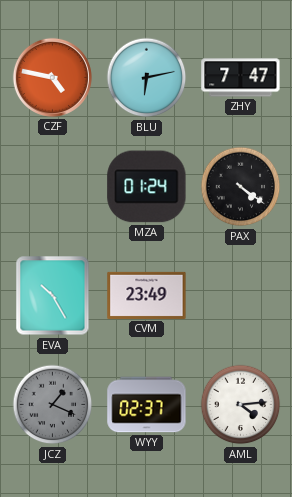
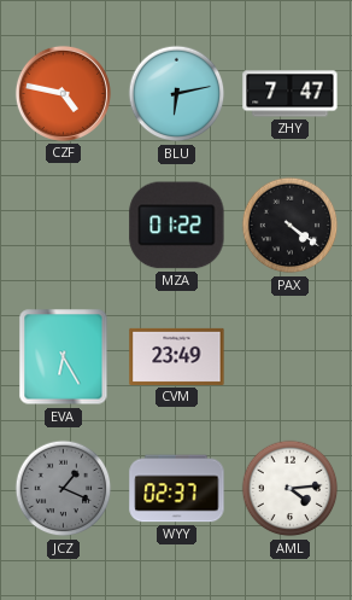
MZA: 01:24 -> 01:22
EVA: 10:25 -> 6:25
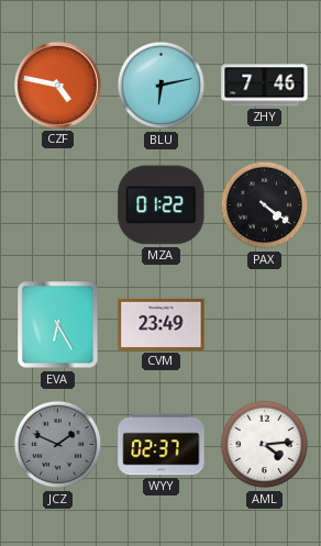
ZHY: 7:47 -> 7:46
JCZ: 1:19 -> 1:49
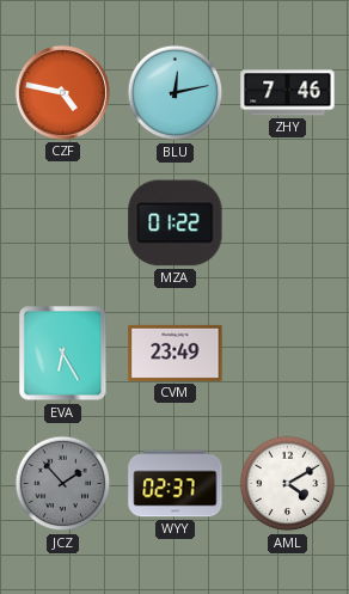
BLU: 6:13 -> 12:13
PAX: 4:21 -> none
JCZ: 1:49 -> 1:53
AML: 4:14 -> 4:10
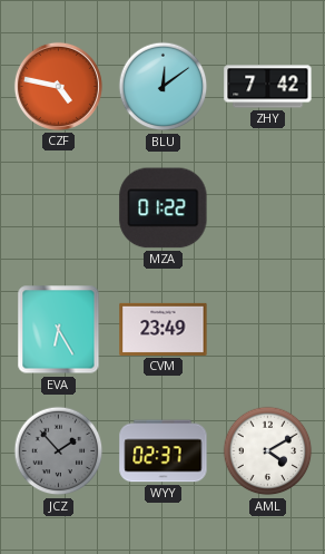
BLU: 12:13 -> 12:09
ZHY: 7:46 -> 7:42
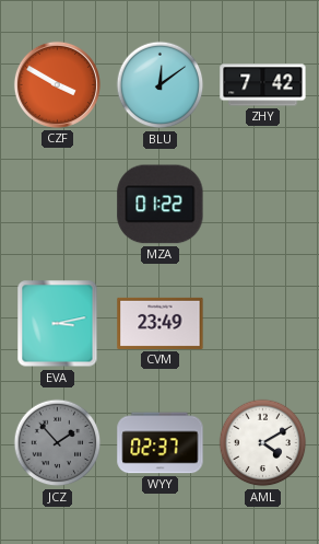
CZF: 4:47 -> 3:50
EVA: 6:25 -> 3:13
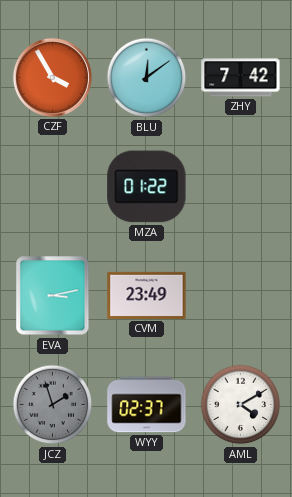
CZF: 3:50 -> 3:55
JCZ: 1:53 -> 1:57
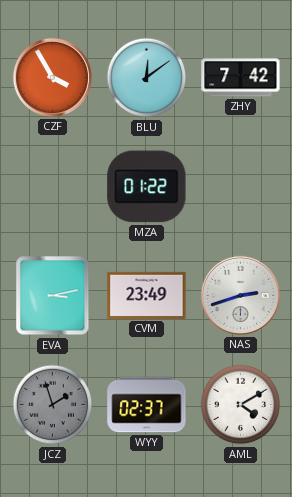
NAS: none -> 2:42
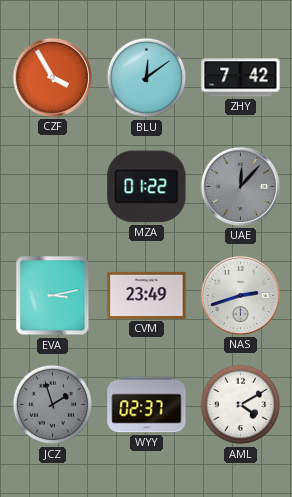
UAE: none -> 12:07
